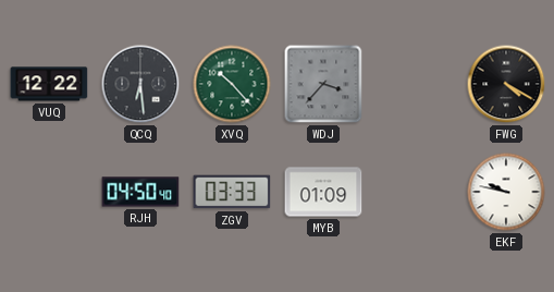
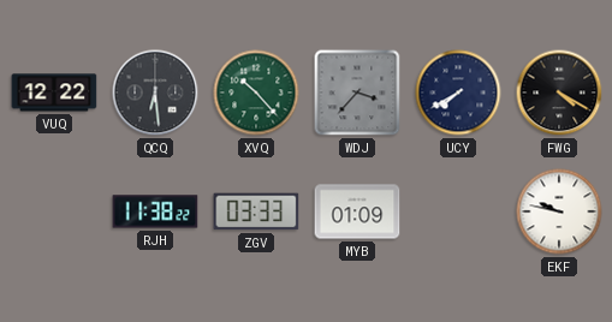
UCY: none -> 7:40
RJH: 04:50 -> 11:38
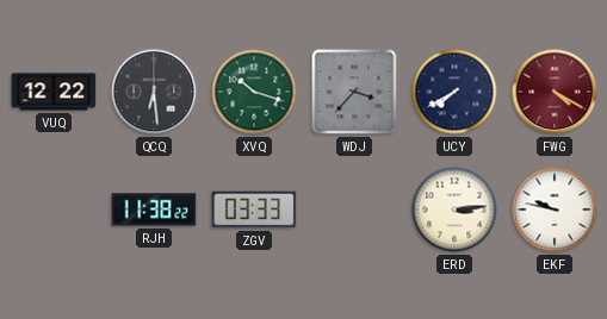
XVQ: 10:23 -> 10:18
FWG dial: black -> burgundy
MYB: 01:09 -> none
ERD: none -> 3:14
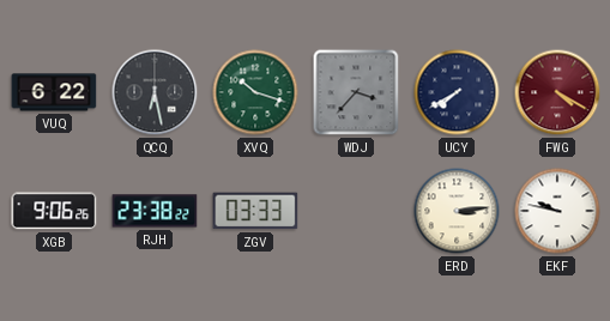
VUQ: 12:22 -> 6:22
QCQ: 6:29 -> 6:28
XGB: none -> 9:06
RJH: 11:38 -> 23:38
